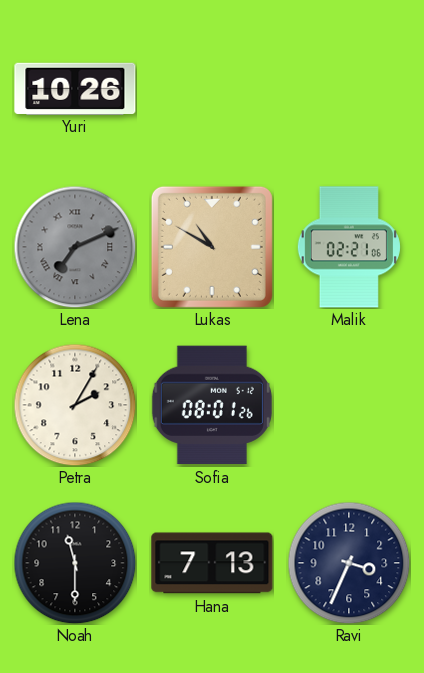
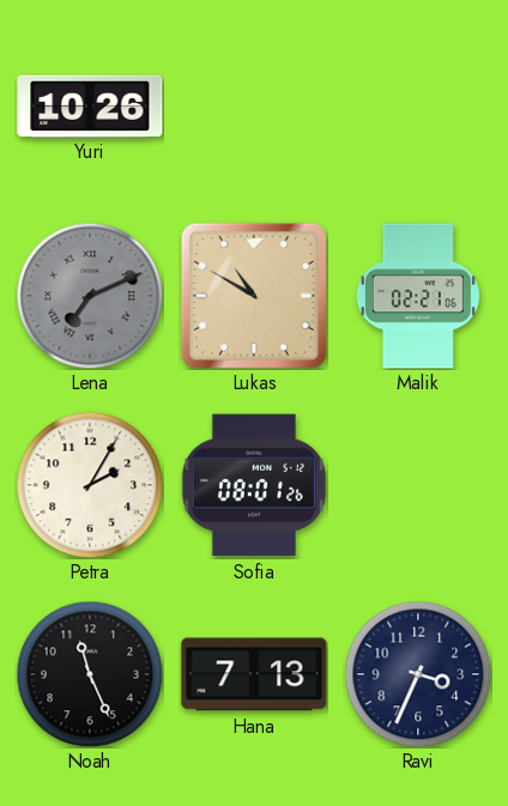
Noah: 11:30 -> 11:26
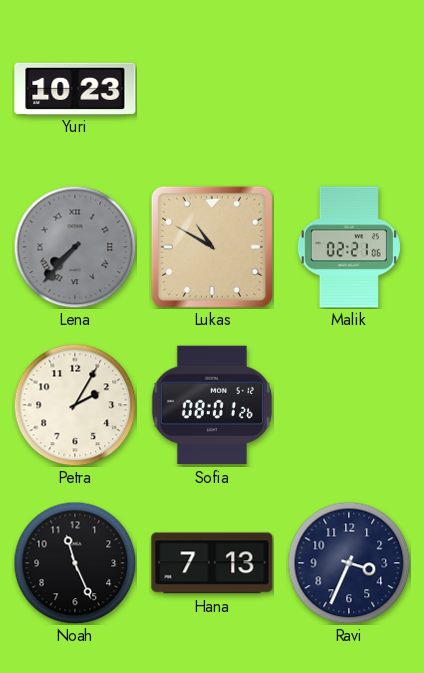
Yuri: 10:26 -> 10:23
Lena: 7:11 -> 7:37
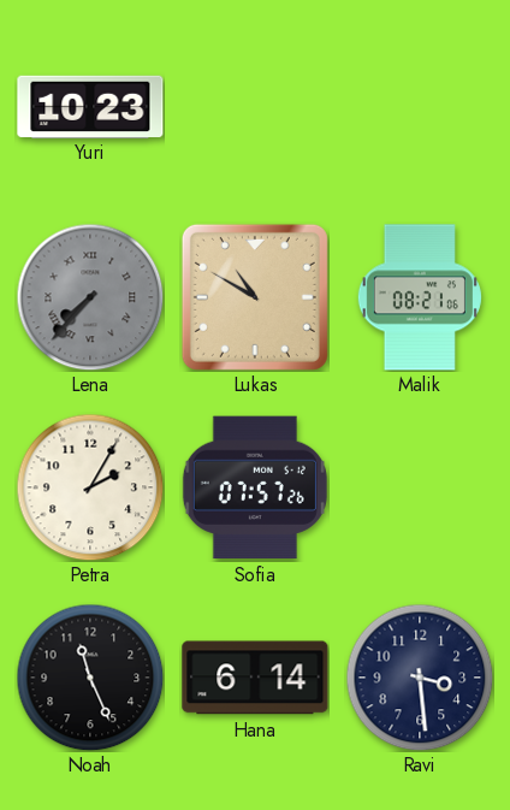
Malik: 02:21 -> 08:21
Sofia: 08:01 -> 07:57
Hana: 7:13 -> 6:14
Ravi: 3:34 -> 3:29
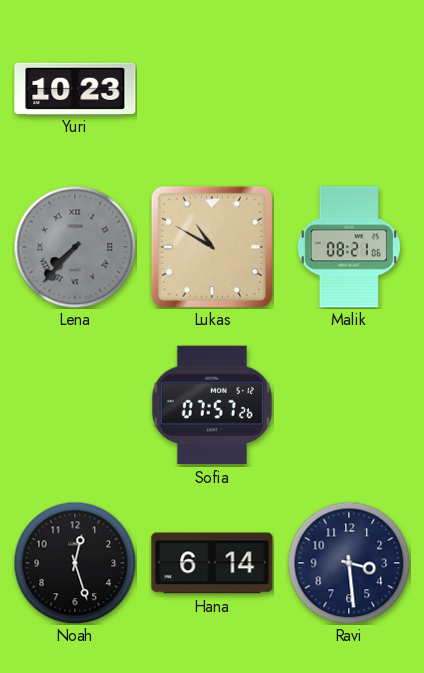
Petra: 2:05 -> none
Noah: 11:26 -> 12:27
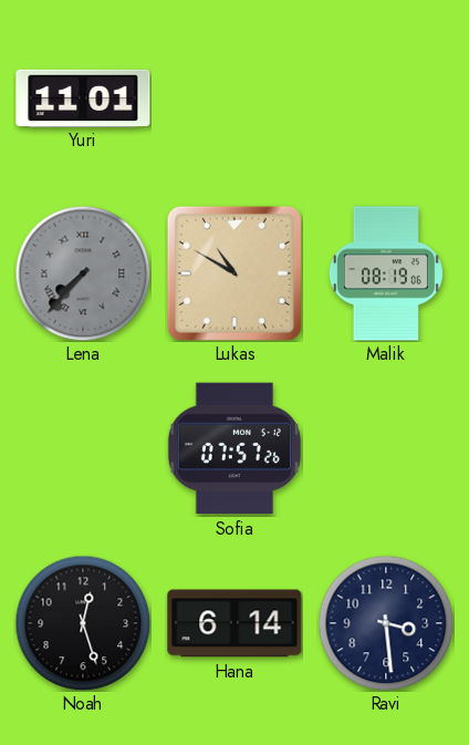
Yuri: 10:23 -> 11:01
Malik: 08:21 -> 08:19
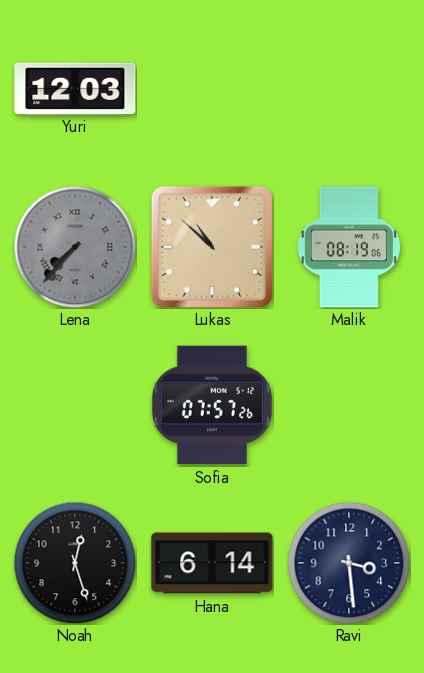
Yuri: 11:01 -> 12:03
Lukas: 10:50 -> 10:52
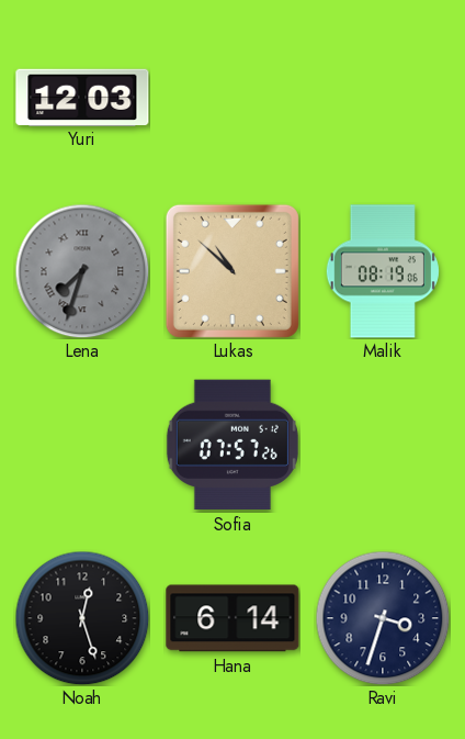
Lena: 7:37 -> 7:33
Ravi: 3:29 -> 3:33
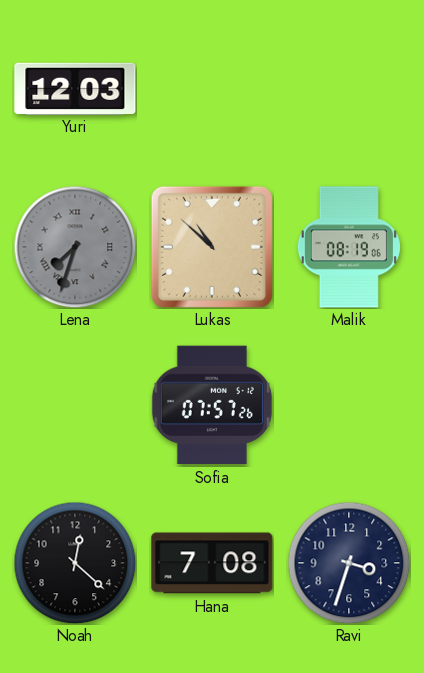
Noah: 12:27 -> 12:22
Hana: 6:14 -> 7:08
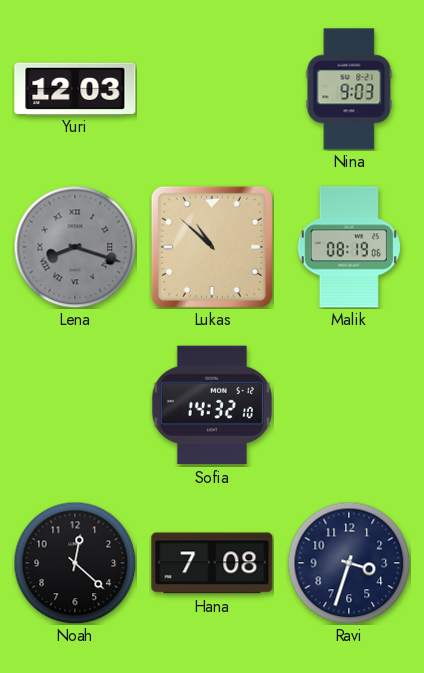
Nina: none -> 9:03
Lena: 7:33 -> 8:18
Sofia: 07:57 -> 14:32
